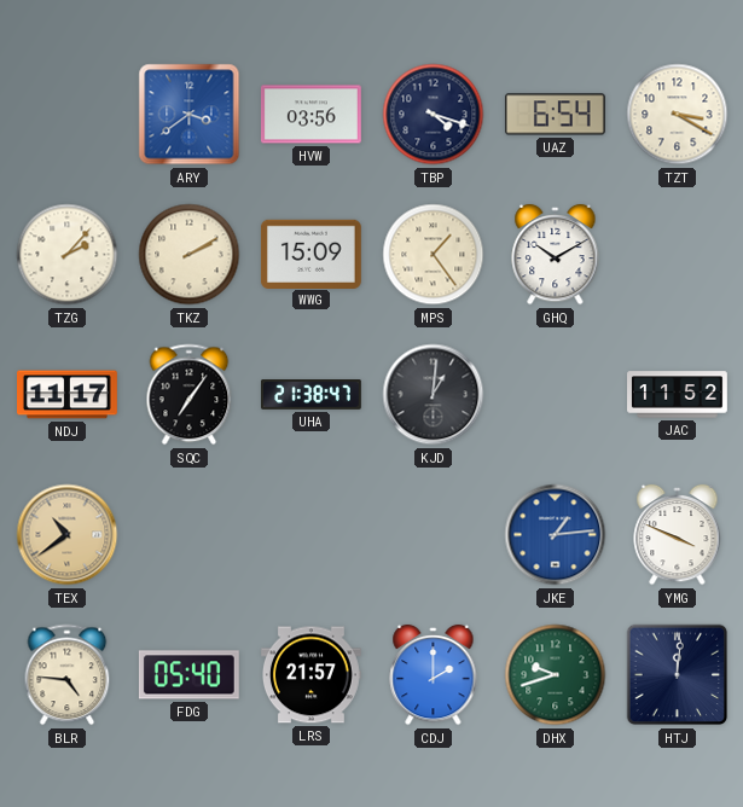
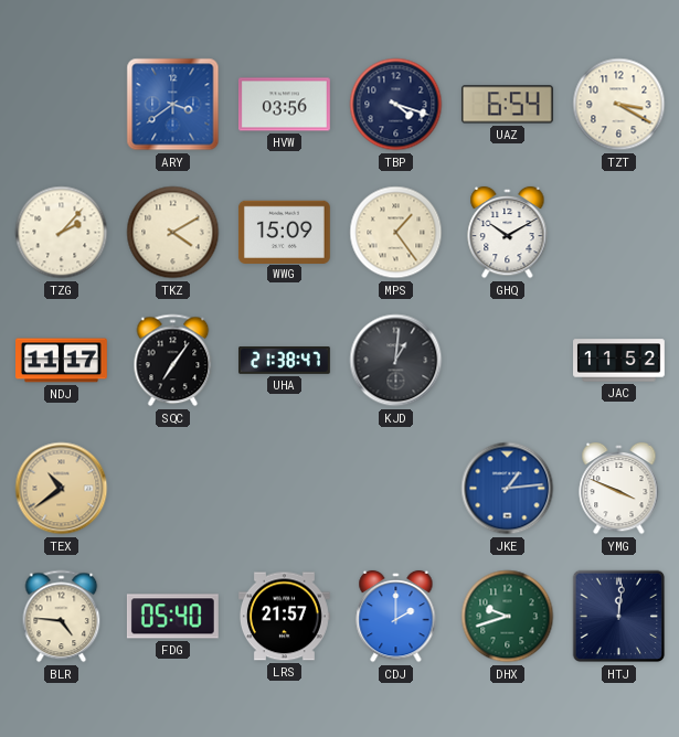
TKZ: 2:10 -> 4:10
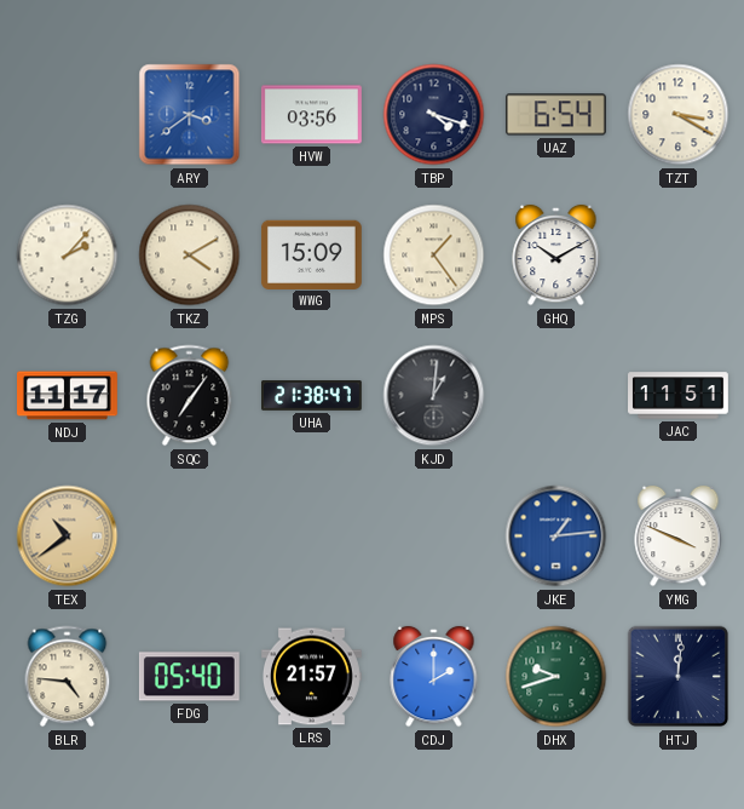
JAC: 11:52 -> 11:51
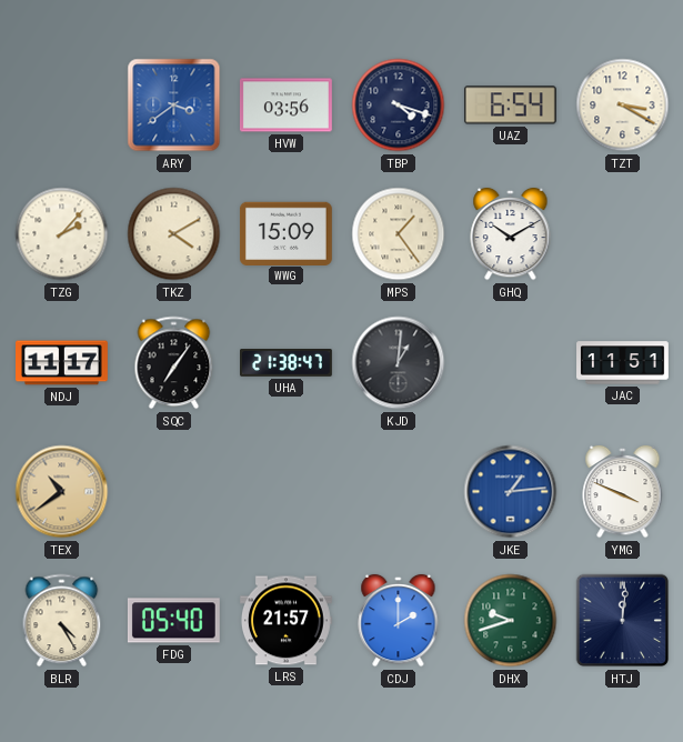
BLR: 4:46 -> 4:25
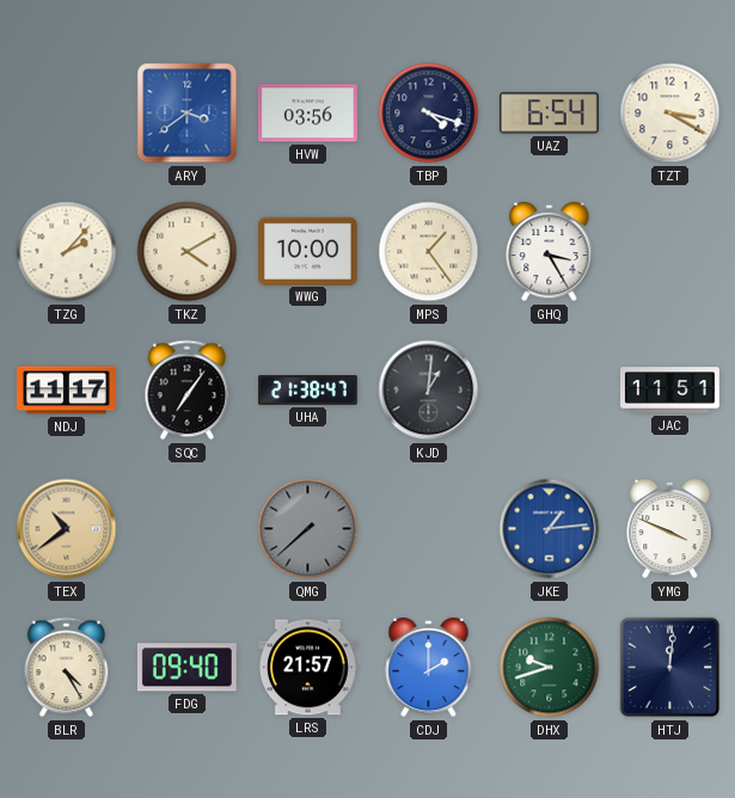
WWG: 15:09 -> 10:00
GHQ: 10:10 -> 3:25
QMG: none -> 7:38
FDG: 05:40 -> 09:40
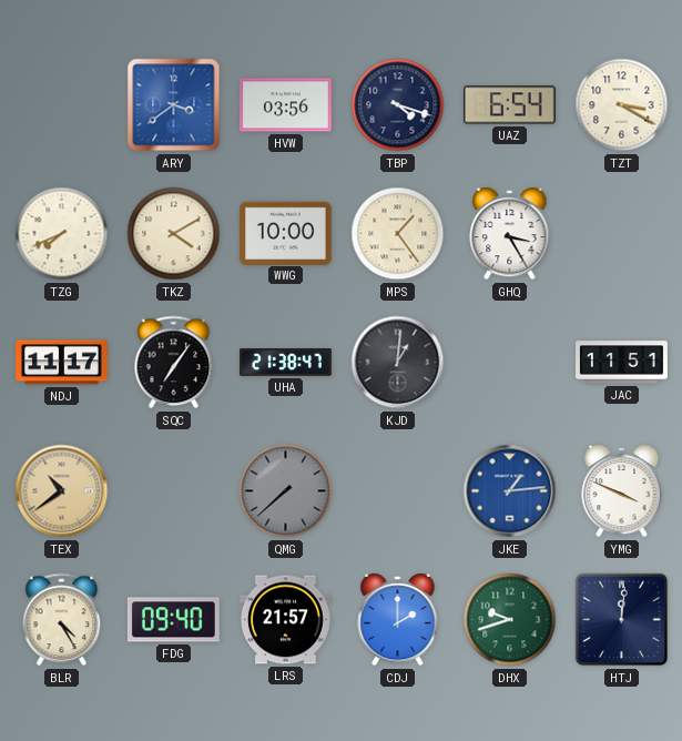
TZG: 2:07 -> 7:41
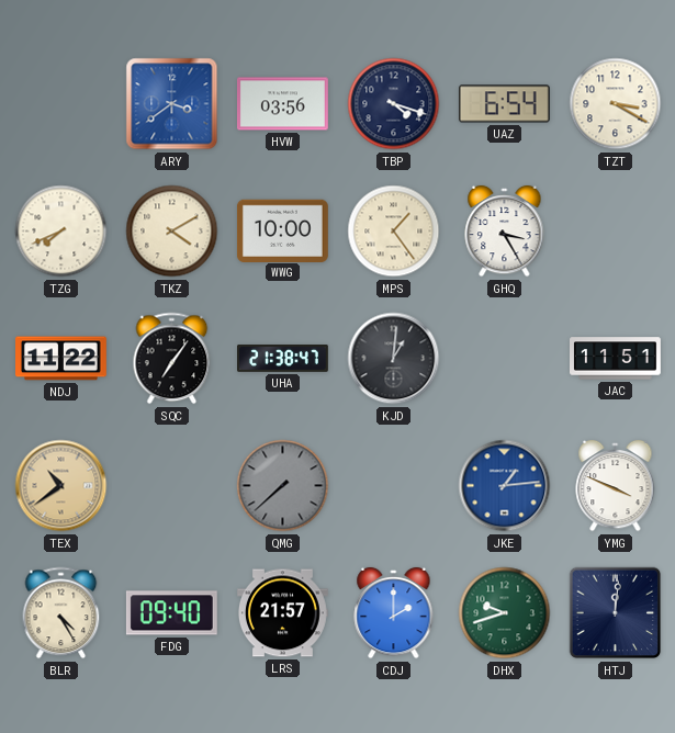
NDJ: 11:17 -> 11:22
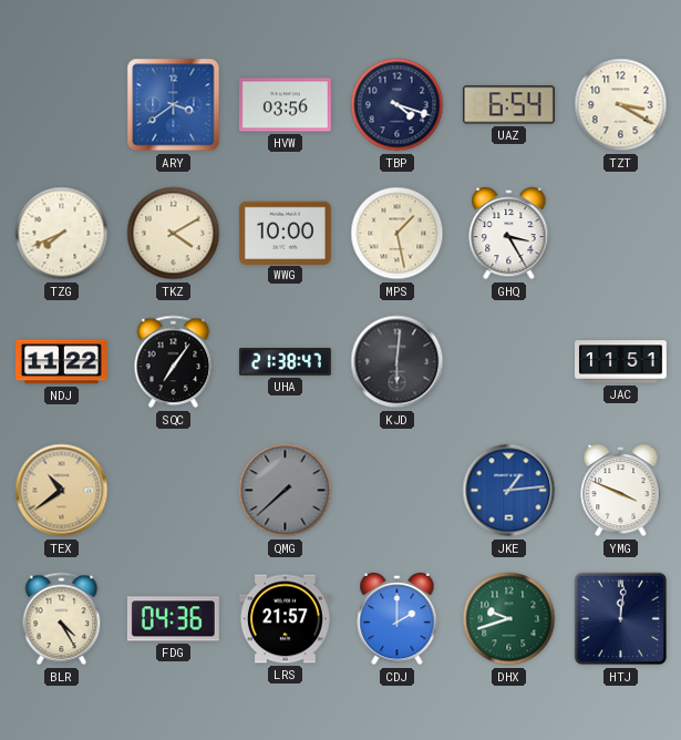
MPS: 1:24 -> 1:28
KJD: 1:01 -> 6:01
FDG: 09:40 -> 04:36
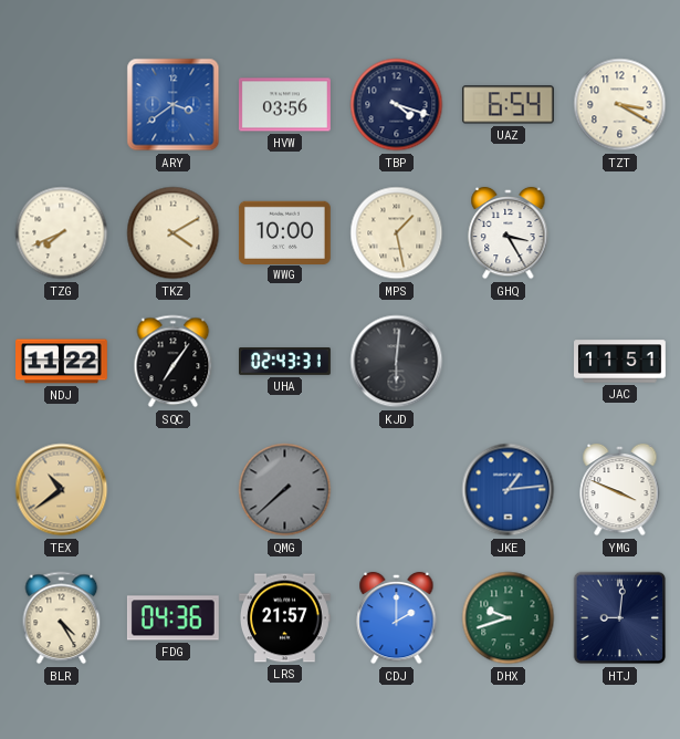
UHA: 21:38 -> 02:43
HTJ: 12:01 -> 9:01
